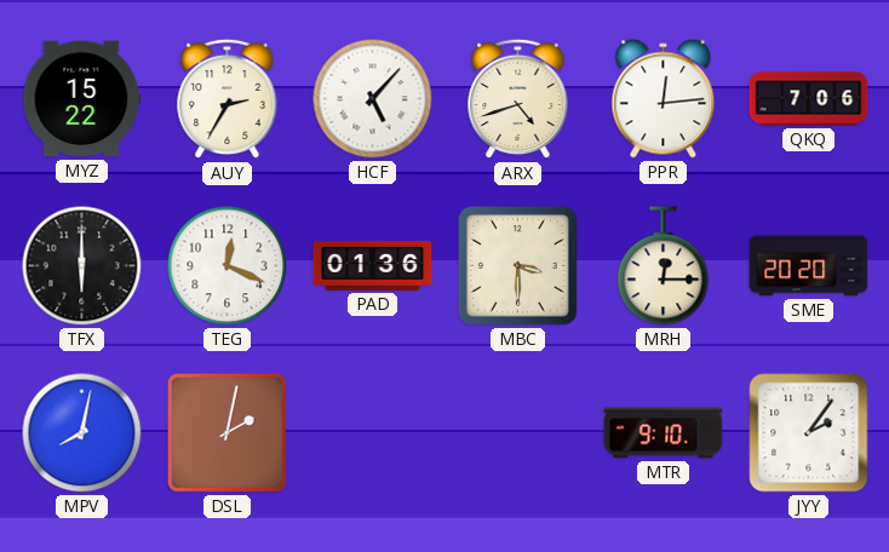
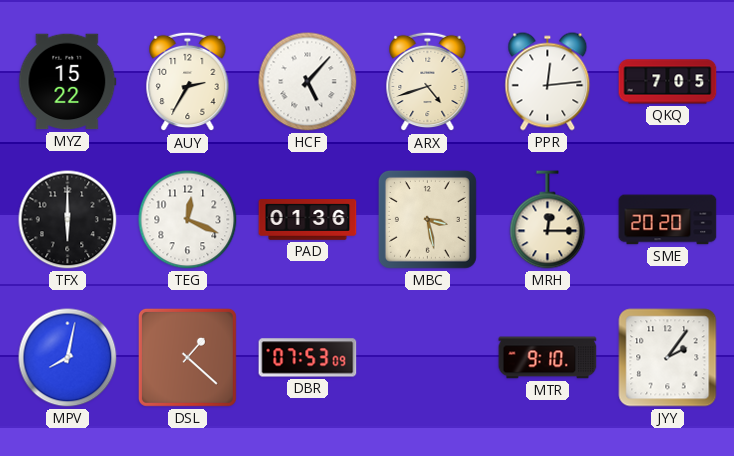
QKQ: 7:06 -> 7:05
MBC: 3:30 -> 3:28
DSL: 2:02 -> 1:22
DBR: none -> 07:53
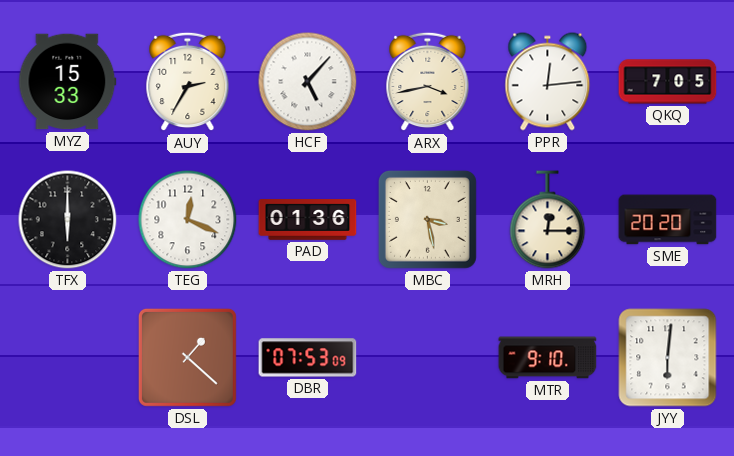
MYZ: 15:22 -> 15:33
ARX: 4:42 -> 3:43
MPV: 8:02 -> none
JYY: 2:06 -> 6:01
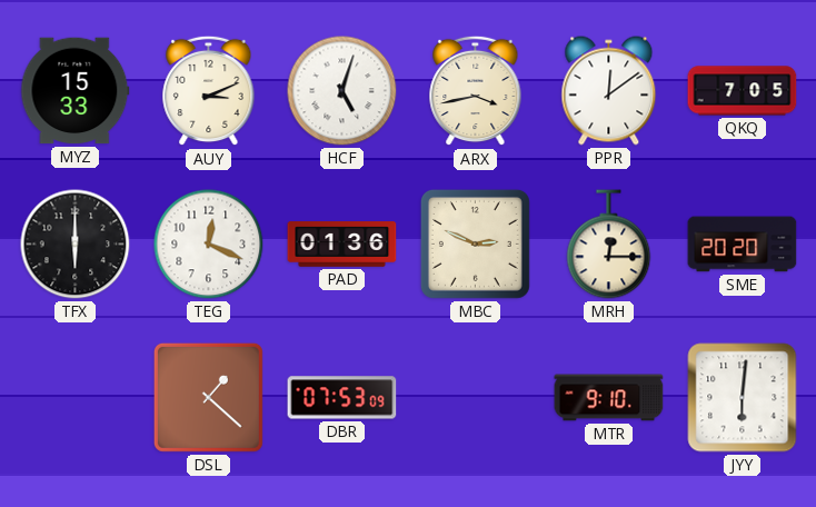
AUY: 2:35 -> 3:11
HCF: 5:07 -> 5:03
PPR: 12:14 -> 12:09
MBC: 3:28 -> 2:49
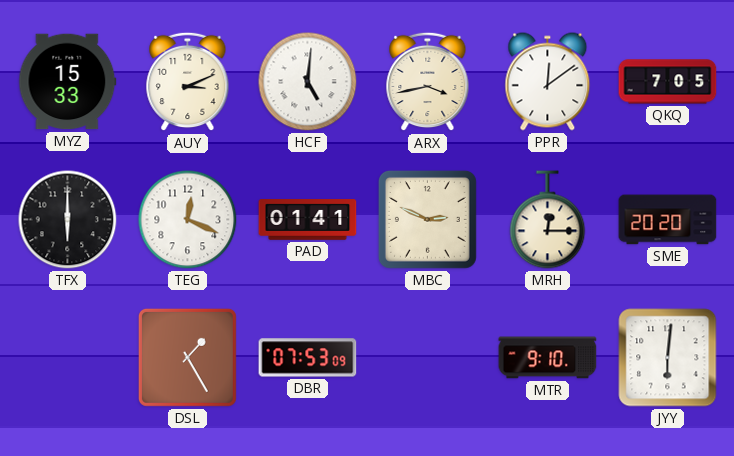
HCF: 5:03 -> 5:01
PAD: 01:36 -> 01:41
DSL: 1:22 -> 1:25
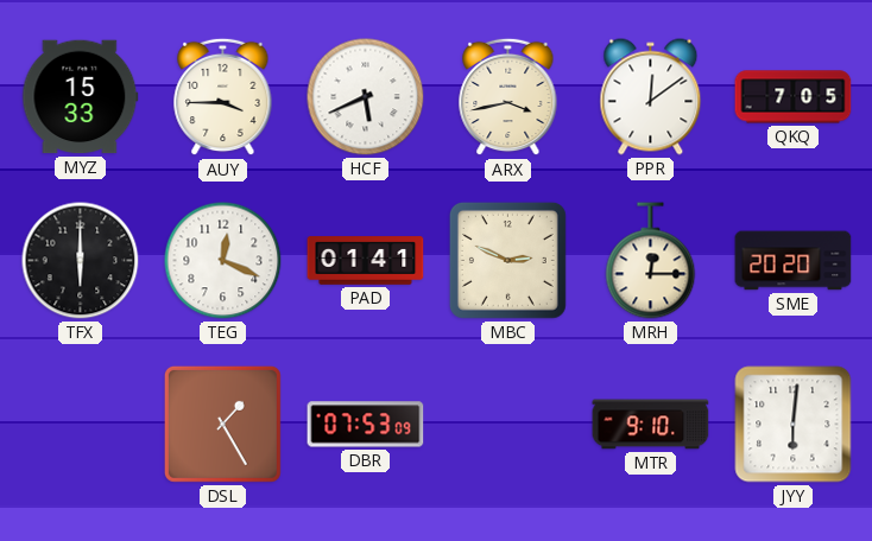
AUY: 3:11 -> 3:45
HCF: 5:01 -> 5:41
